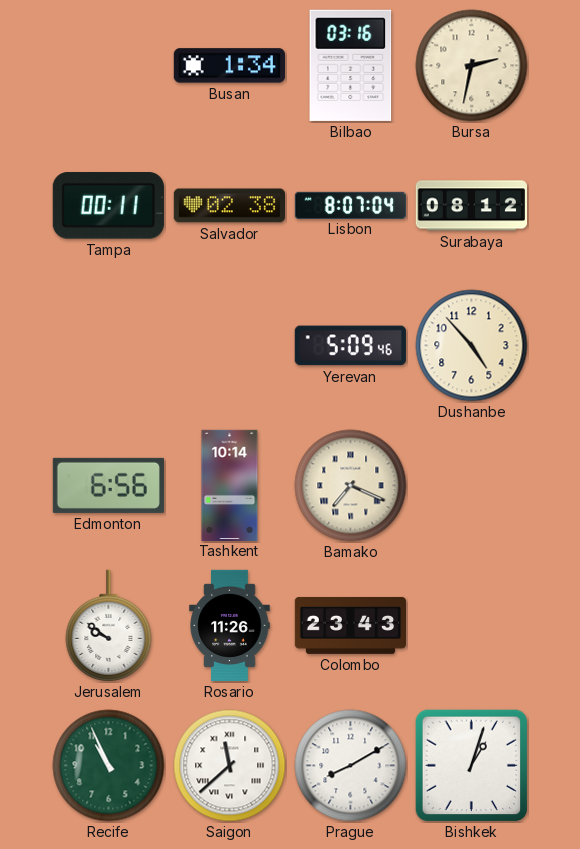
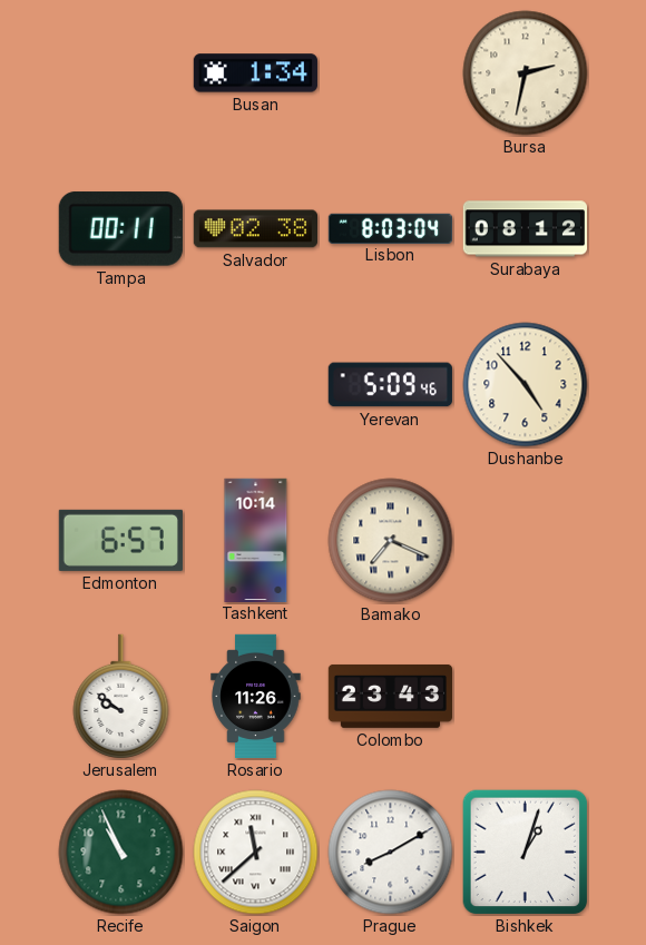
Bilbao: 03:16 -> none
Lisbon: 8:07 -> 8:03
Edmonton: 6:56 -> 6:57
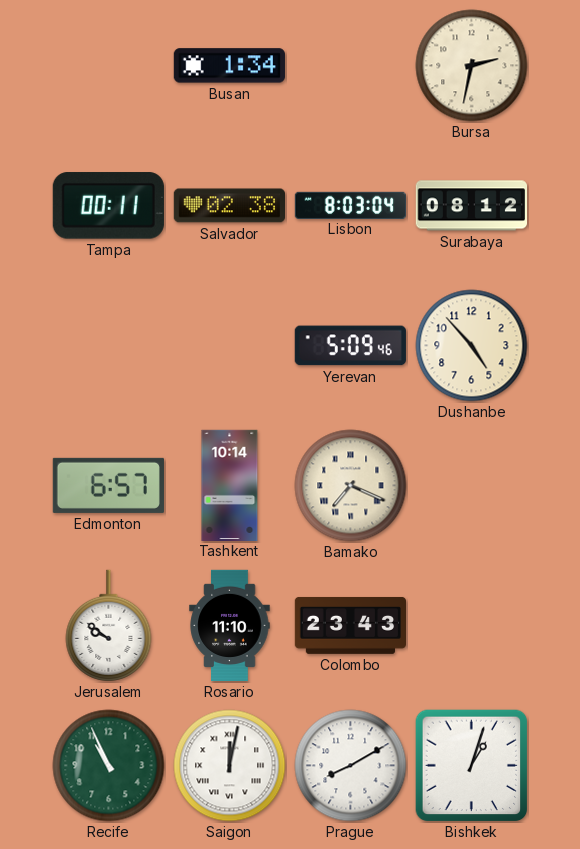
Rosario: 11:26 -> 11:10
Saigon: 11:38 -> 12:02
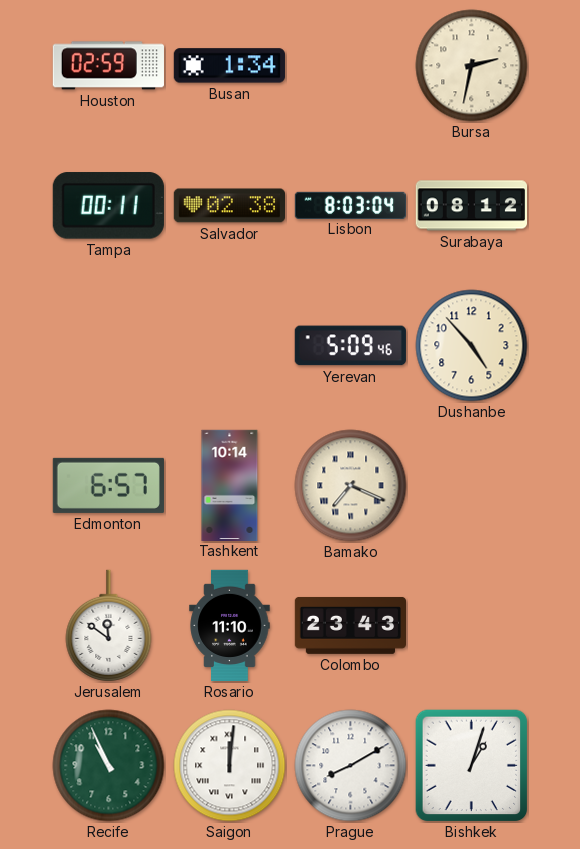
Houston: none -> 02:59
Jerusalem: 9:51 -> 11:51
Saigon: 12:02 -> 12:01
